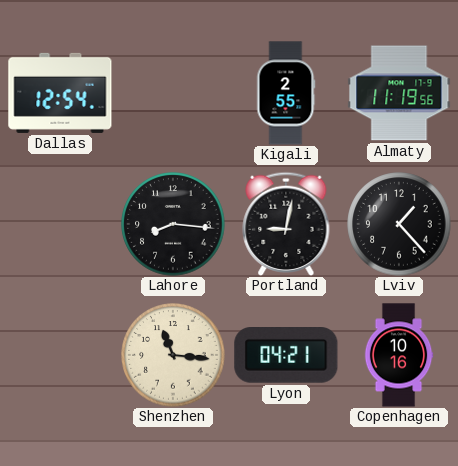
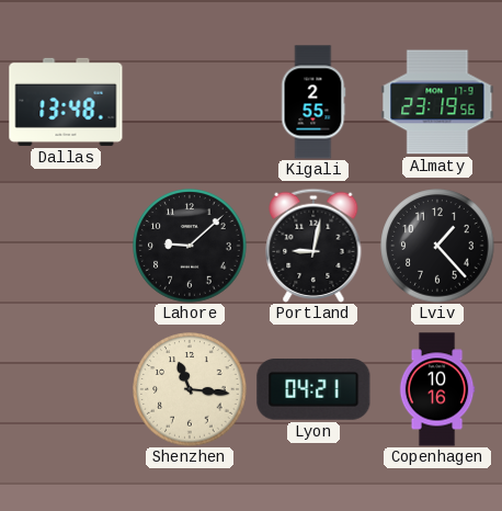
Dallas: 12:54 -> 13:48
Almaty: 11:19 -> 23:19
Lahore: 8:16 -> 9:08
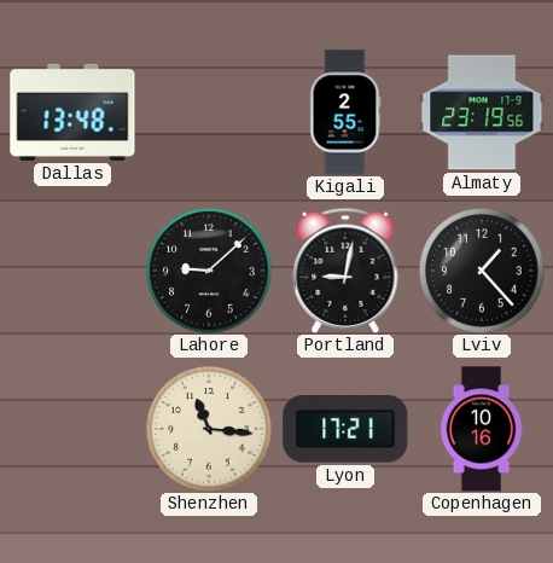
Lyon: 04:21 -> 17:21
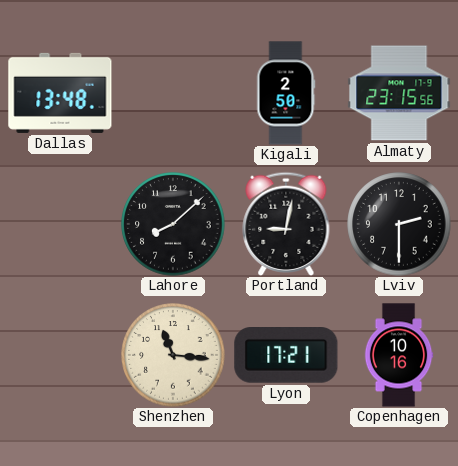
Kigali: 2:55 -> 2:50
Almaty: 23:19 -> 23:15
Lahore: 9:08 -> 8:08
Lviv: 1:23 -> 2:30
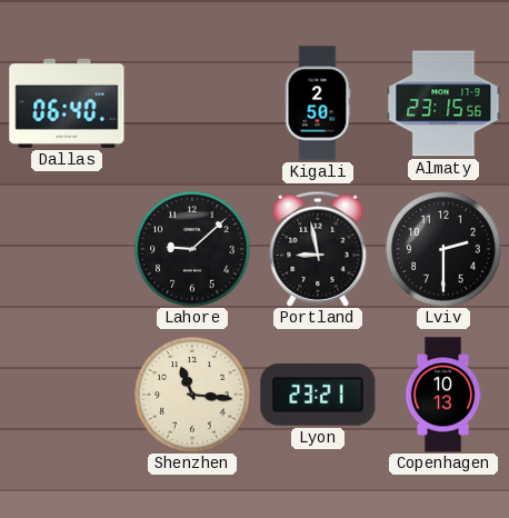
Dallas: 13:48 -> 06:40
Lahore: 8:08 -> 9:08
Portland: 9:02 -> 8:58
Lyon: 17:21 -> 23:21
Copenhagen: 10:16 -> 10:13
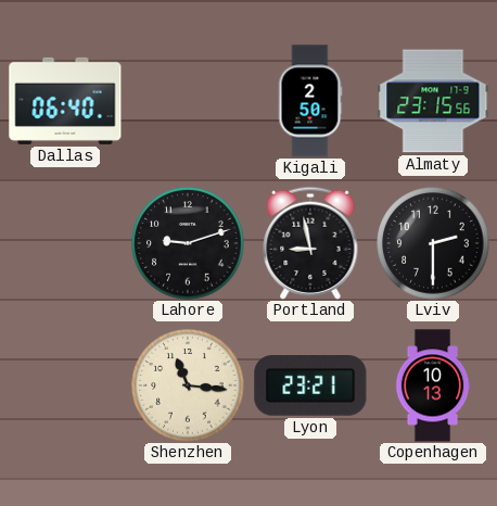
Lahore: 9:08 -> 9:12
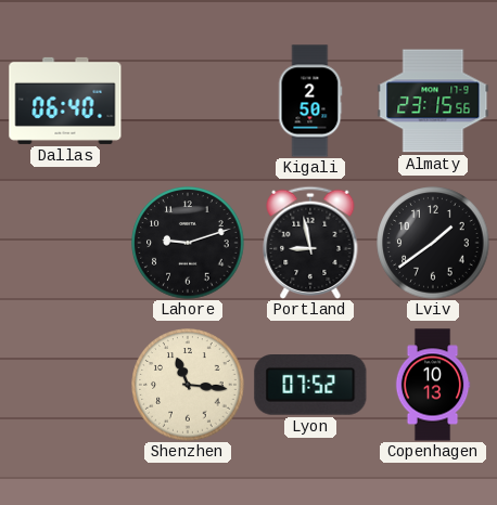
Lviv: 2:30 -> 1:39
Lyon: 23:21 -> 07:52
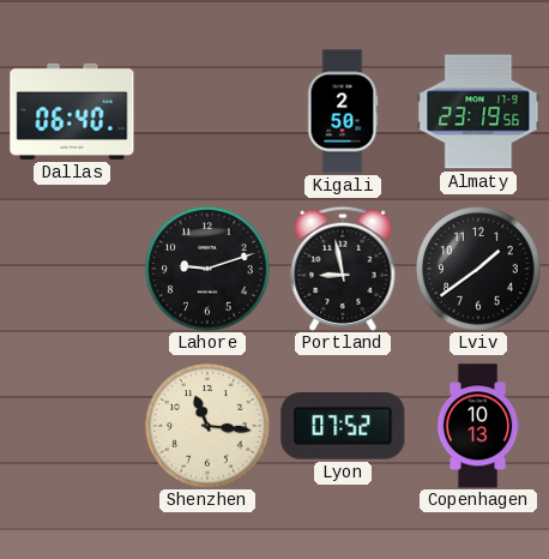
Almaty: 23:15 -> 23:19
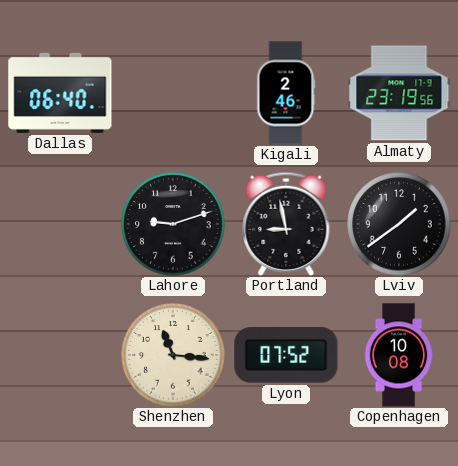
Kigali: 2:50 -> 2:46
Copenhagen: 10:13 -> 10:08
